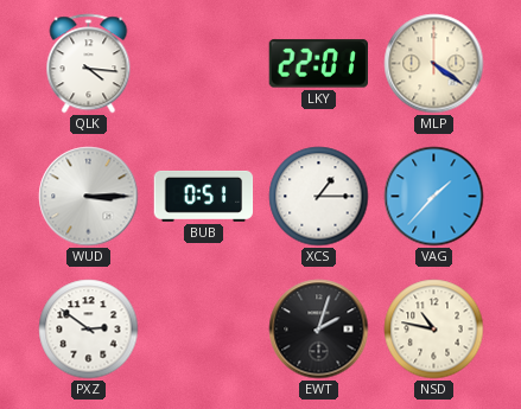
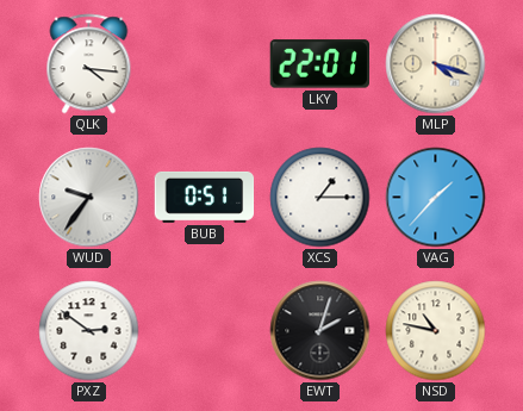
MLP: 4:21 -> 4:18
WUD: 3:15 -> 9:36
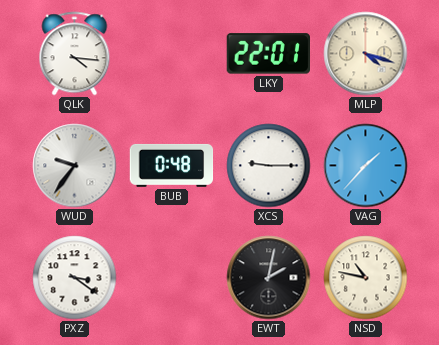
BUB: 0:51 -> 0:48
XCS: 1:15 -> 9:15
PXZ: 2:51 -> 3:21
EWT: 2:03 -> 2:02
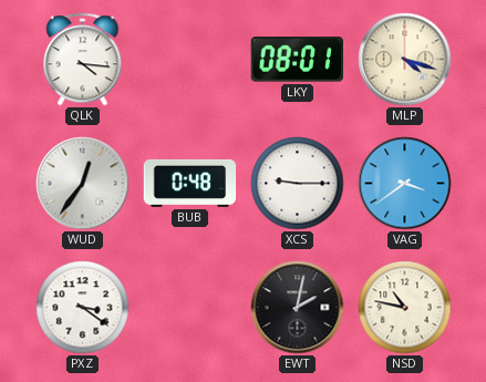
LKY: 22:01 -> 08:01
WUD: 9:36 -> 12:36
VAG: 1:37 -> 3:39
